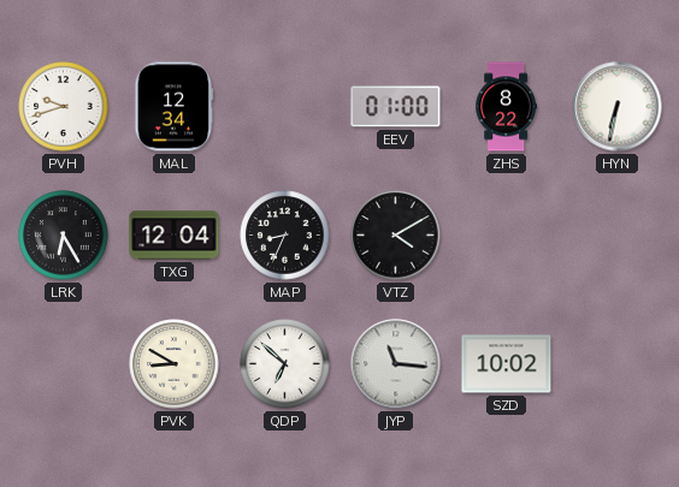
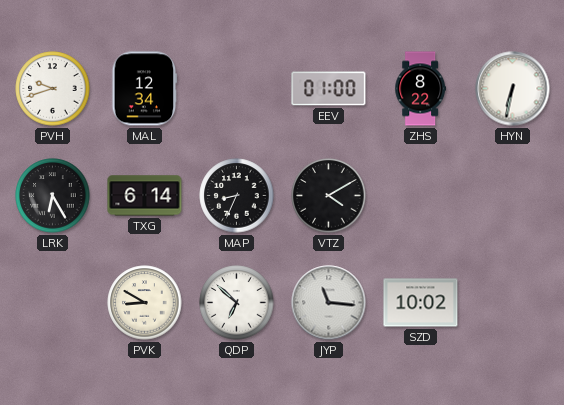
TXG: 12:04 -> 6:14
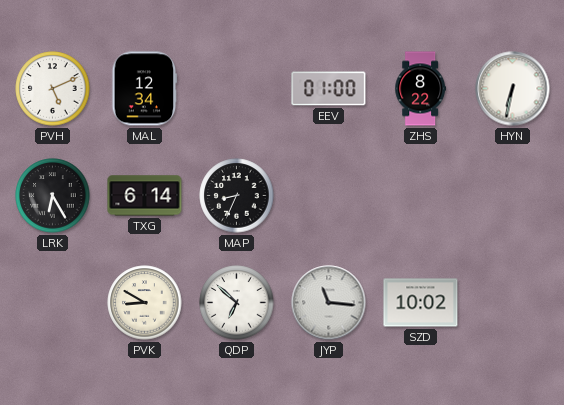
PVH: 9:42 -> 5:11
VTZ: 4:10 -> none
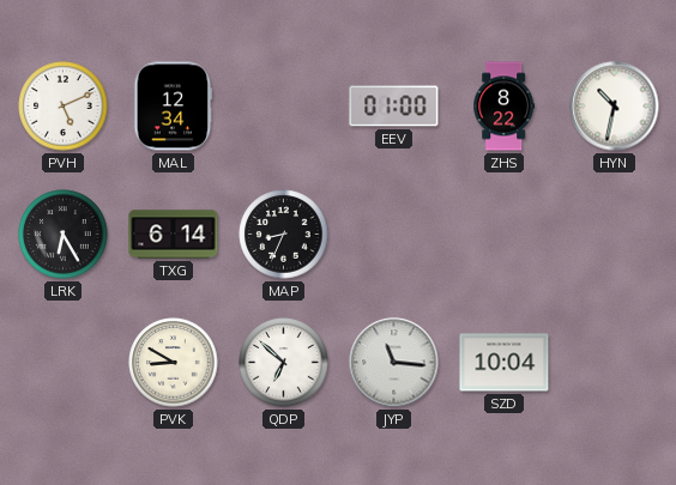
HYN: 6:32 -> 10:32
SZD: 10:02 -> 10:04
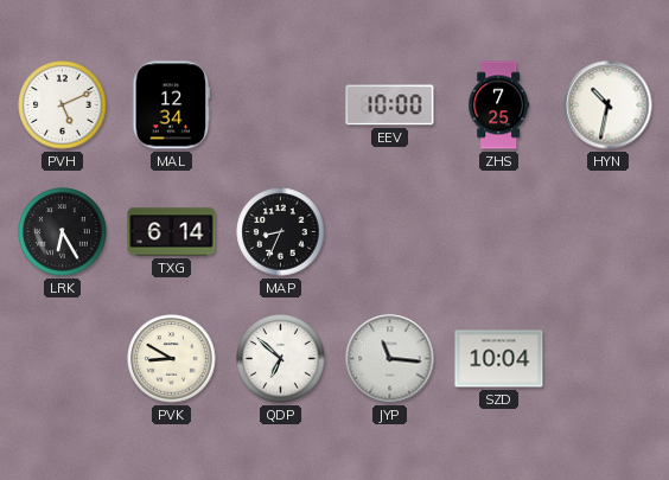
EEV: 01:00 -> 10:00
ZHS: 8:22 -> 7:25
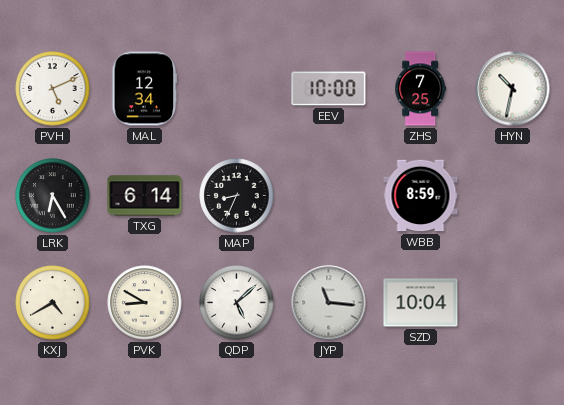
WBB: none -> 8:59
KXJ: none -> 4:40
QDP: 6:52 -> 5:08
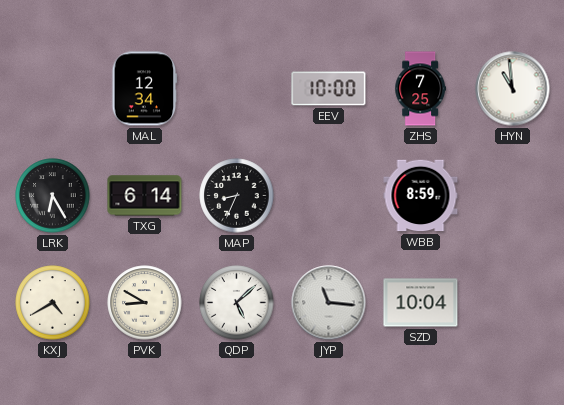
PVH: 5:11 -> none
HYN: 10:32 -> 10:59
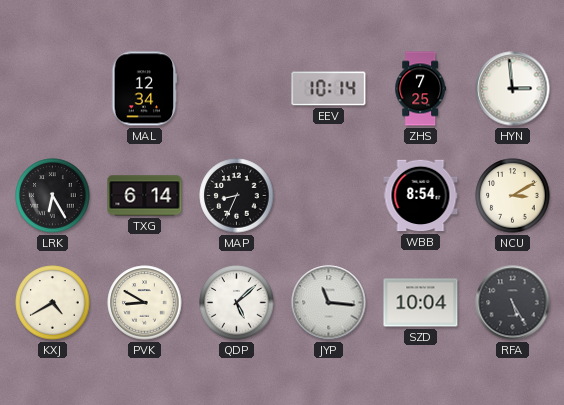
EEV: 10:00 -> 10:14
HYN: 10:59 -> 2:59
WBB: 8:59 -> 8:54
NCU: none -> 3:10
RFA: none -> 5:25
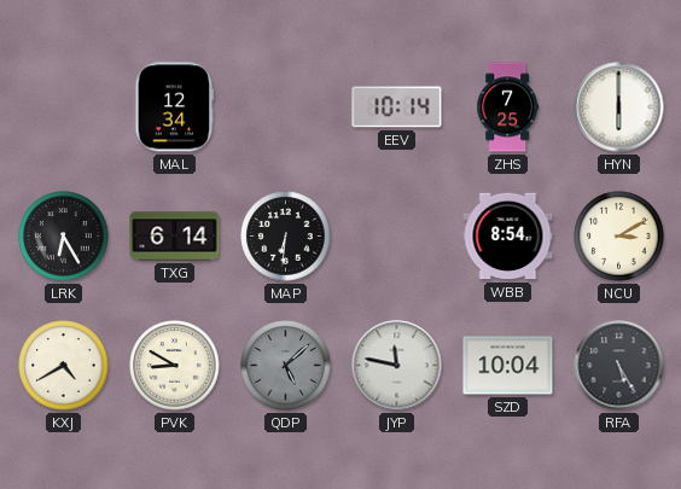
HYN: 2:59 -> 6:00
MAP: 8:34 -> 6:31
QDP dial: white -> grey
JYP: 11:16 -> 11:47
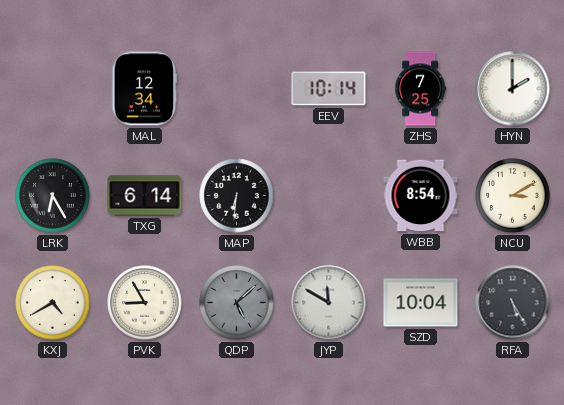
HYN: 6:00 -> 2:00
PVK: 8:50 -> 8:55
JYP: 11:47 -> 11:50
